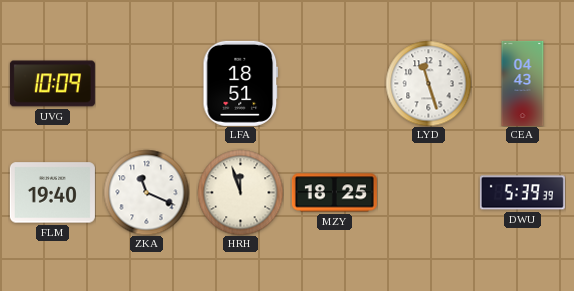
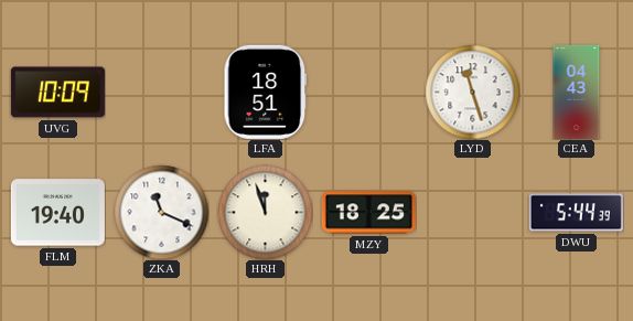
DWU: 5:39 -> 5:44
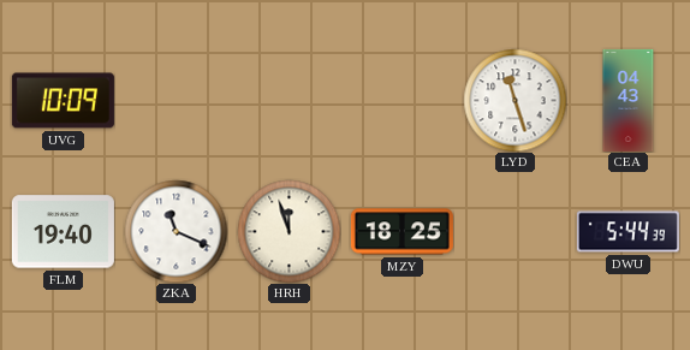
LFA: 18:51 -> none
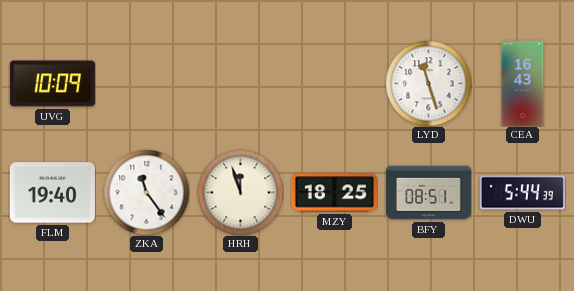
CEA: 04:43 -> 16:43
ZKA: 11:19 -> 11:24
BFY: none -> 08:51
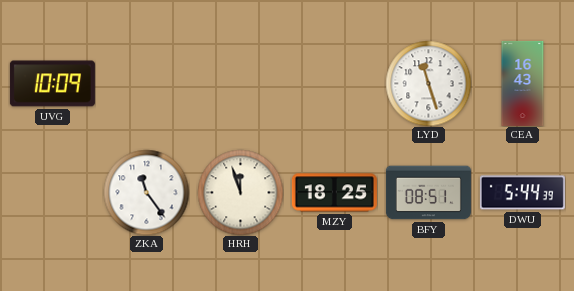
FLM: 19:40 -> none
